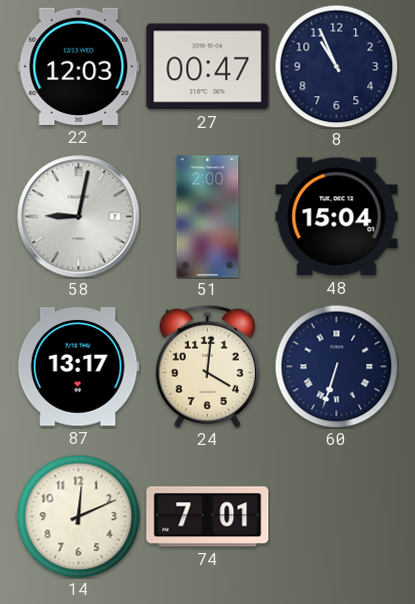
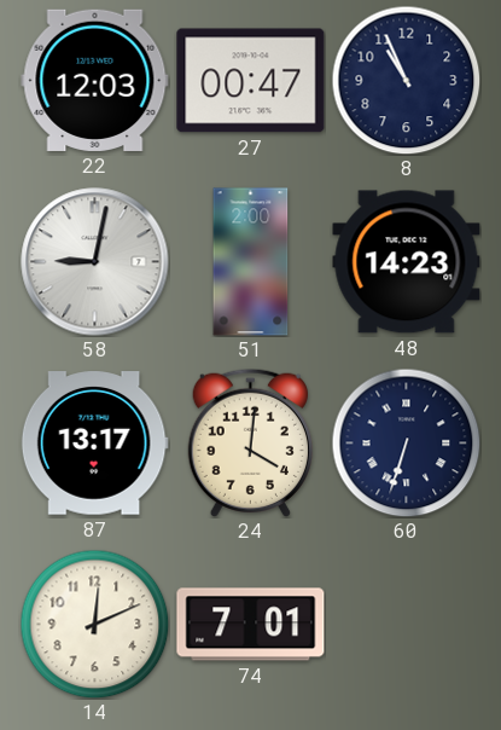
48: 15:04 -> 14:23
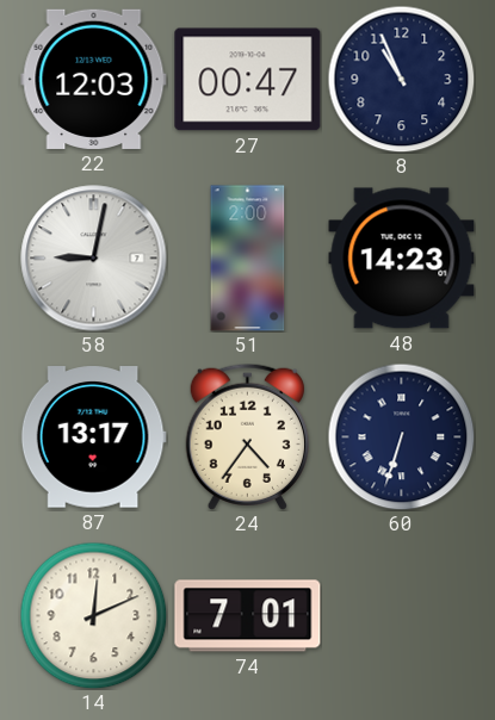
24: 4:01 -> 4:36
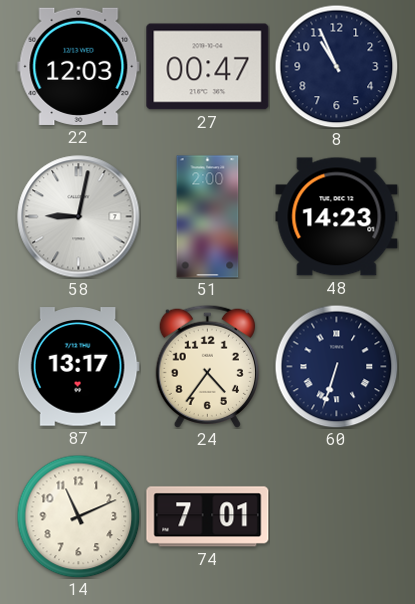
14: 12:11 -> 11:11
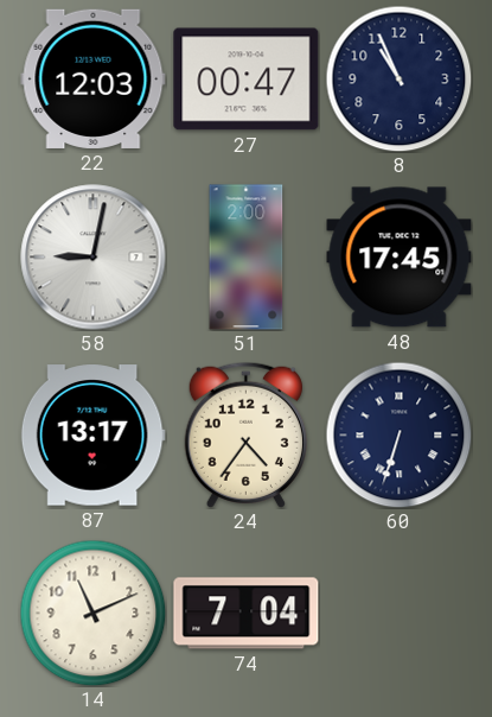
48: 14:23 -> 17:45
74: 7:01 -> 7:04
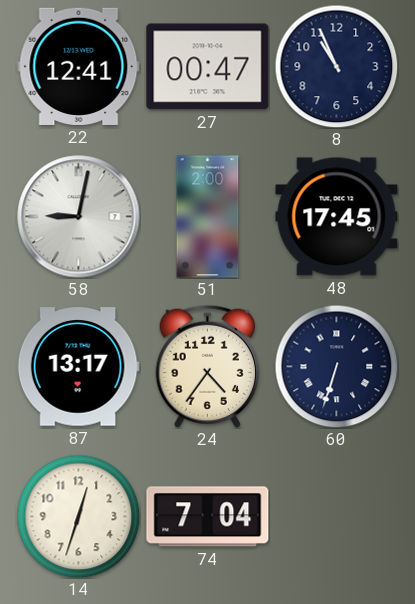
22: 12:03 -> 12:41
14: 11:11 -> 12:33
